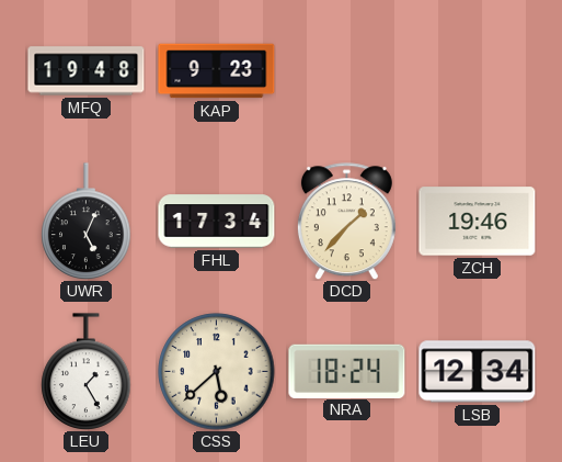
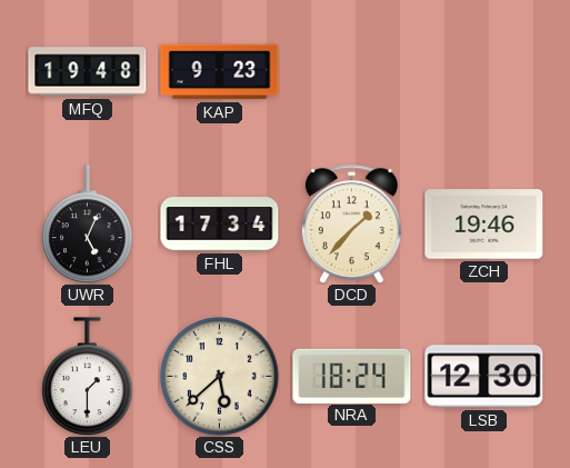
LEU: 1:25 -> 1:30
LSB: 12:34 -> 12:30
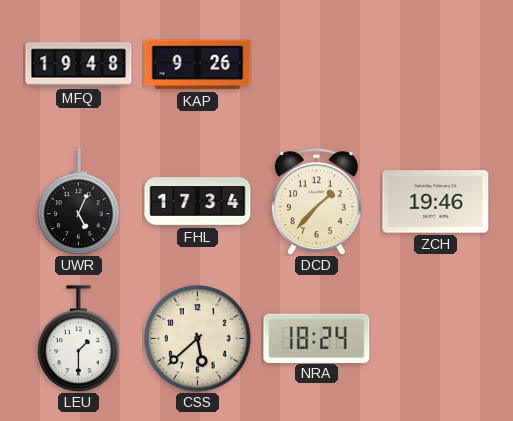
KAP: 9:23 -> 9:26
LSB: 12:30 -> none
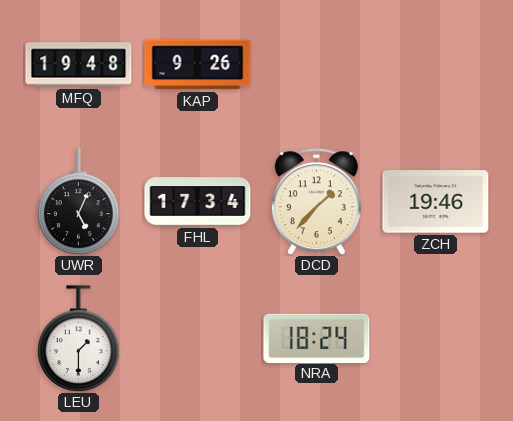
CSS: 5:38 -> none
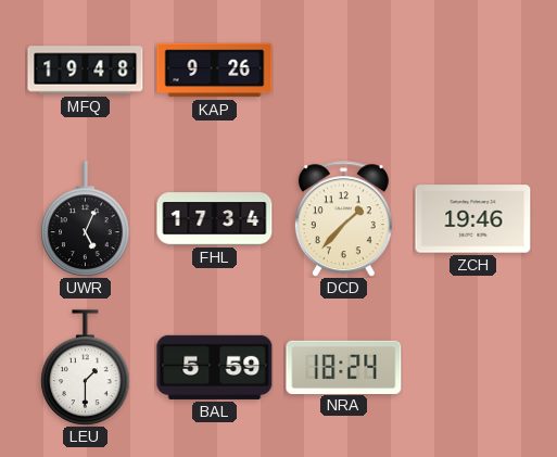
BAL: none -> 5:59
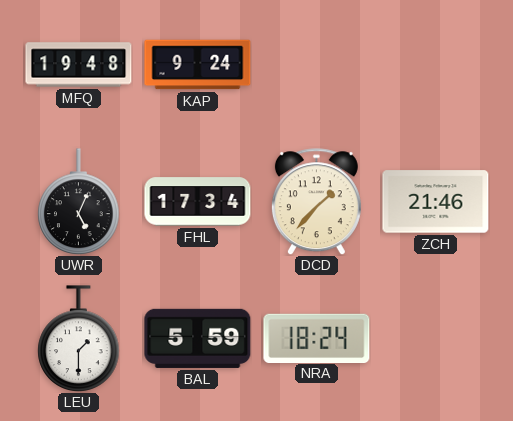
KAP: 9:26 -> 9:24
ZCH: 19:46 -> 21:46
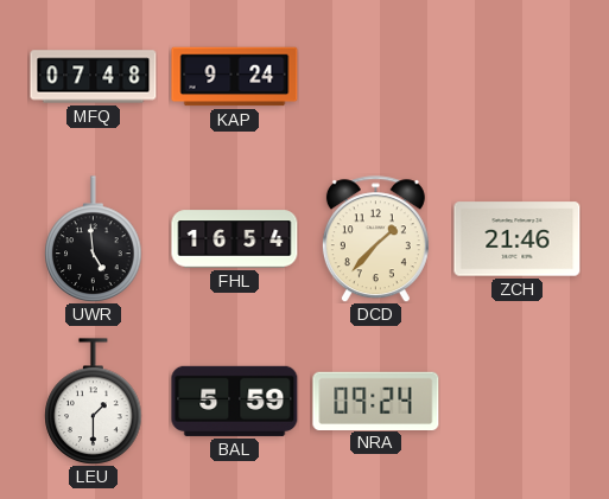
MFQ: 19:48 -> 07:48
UWR: 5:04 -> 4:59
FHL: 17:34 -> 16:54
NRA: 18:24 -> 09:24
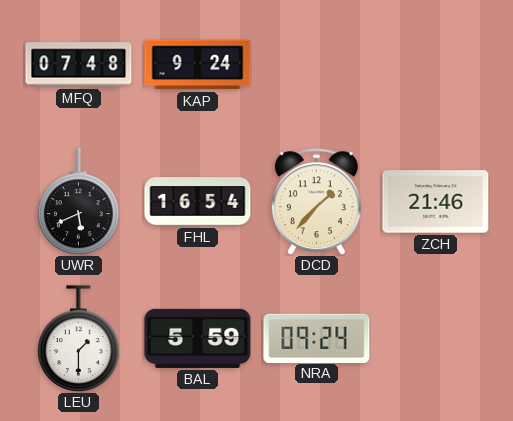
UWR: 4:59 -> 5:41
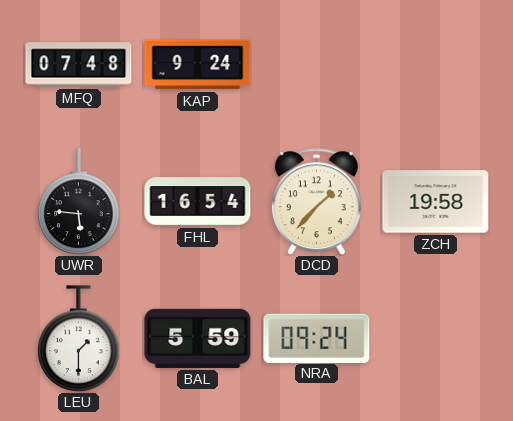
UWR: 5:41 -> 5:46
ZCH: 21:46 -> 19:58
